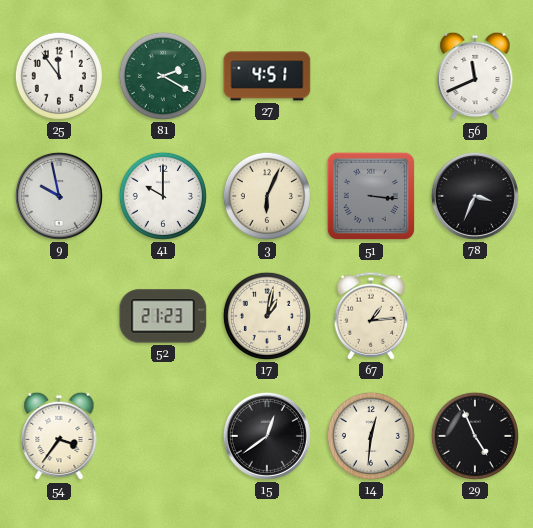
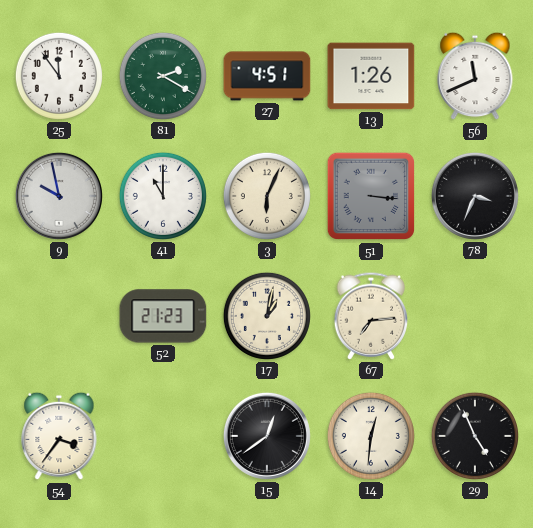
13: none -> 1:26
41: 10:00 -> 11:00
67: 1:14 -> 7:14
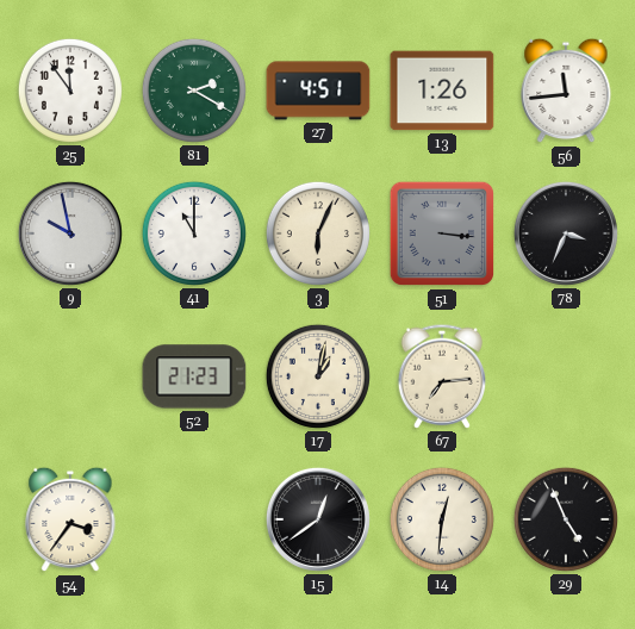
56: 11:41 -> 11:44
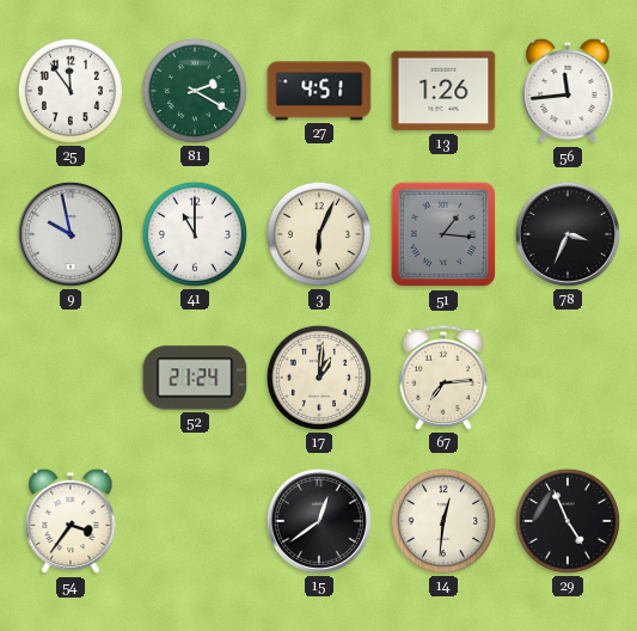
51: 3:16 -> 1:16
52: 21:23 -> 21:24
17: 1:02 -> 1:01
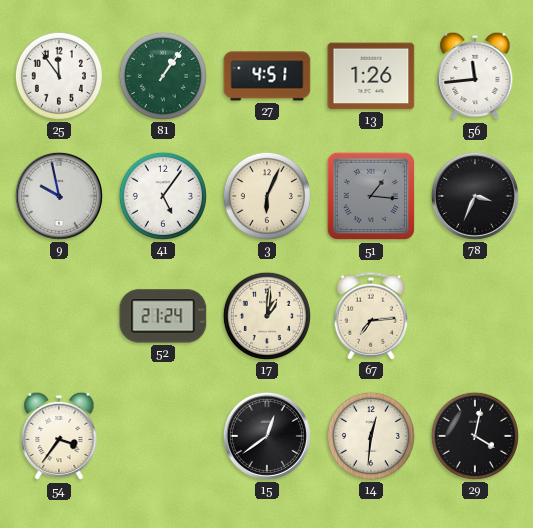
81: 2:20 -> 1:06
41: 11:00 -> 5:06
29: 4:56 -> 4:02
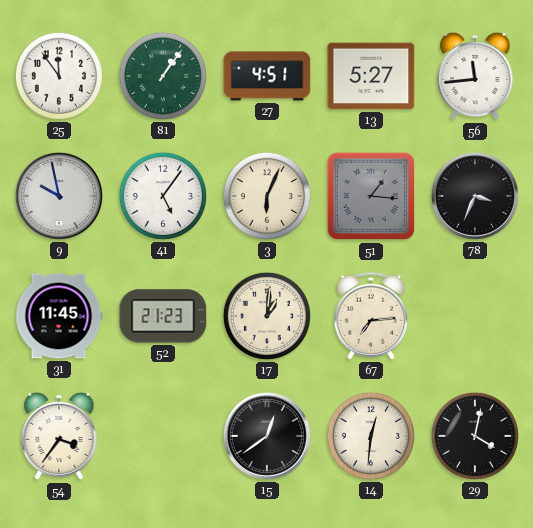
13: 1:26 -> 5:27
31: none -> 11:45
52: 21:24 -> 21:23
